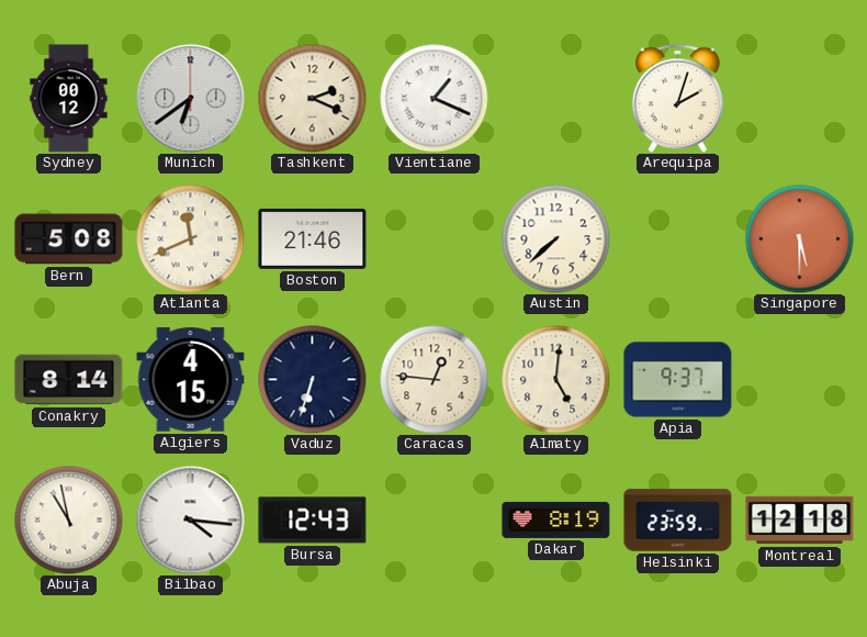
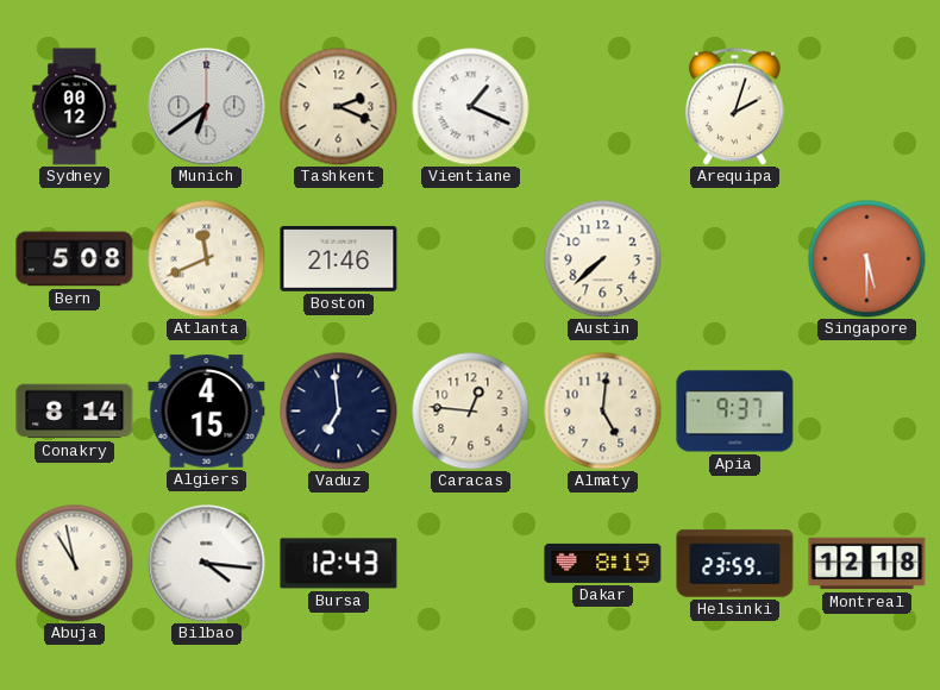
Vaduz: 6:33 -> 6:59
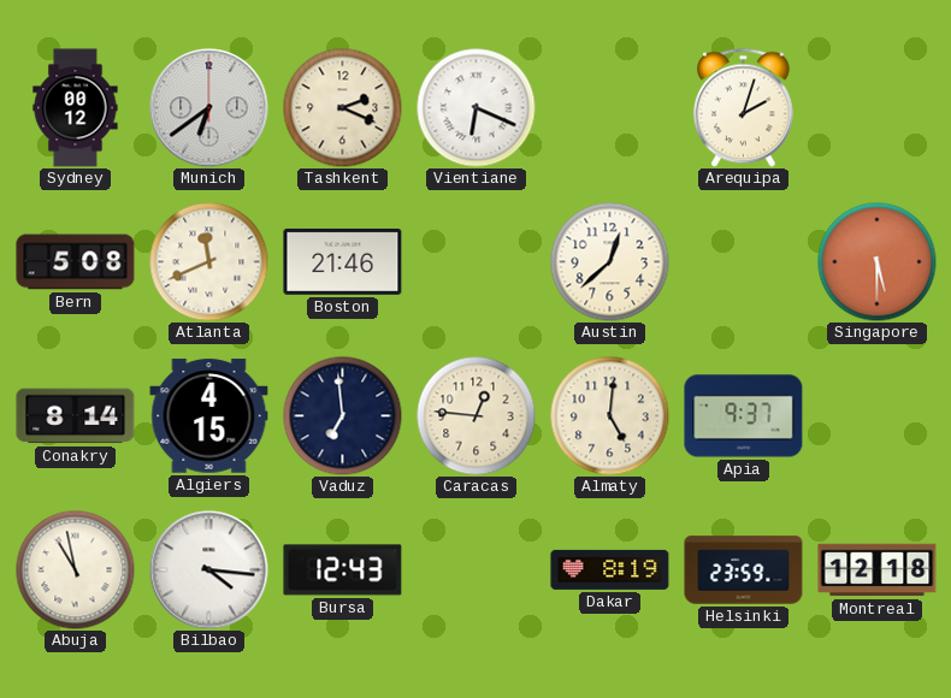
Vientiane: 1:19 -> 6:19
Austin: 7:38 -> 12:38
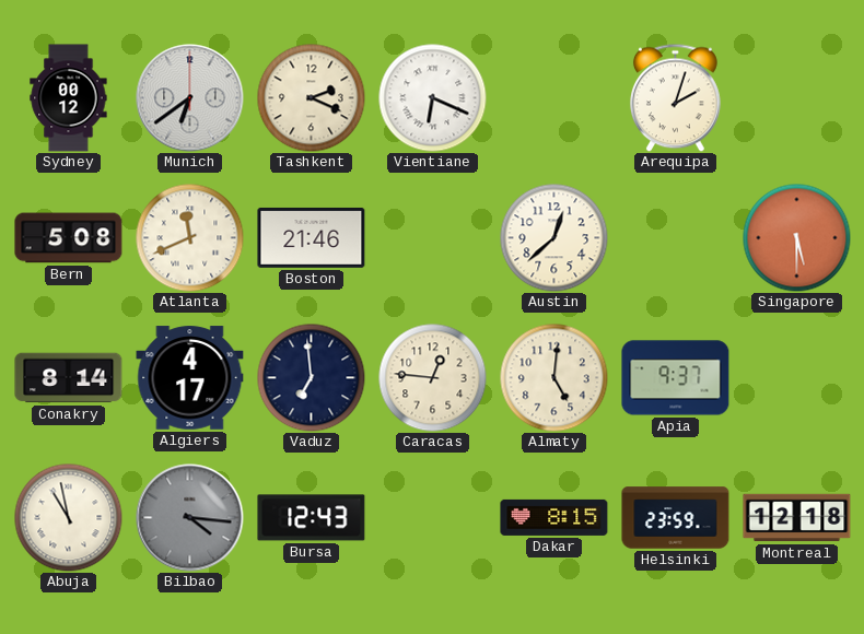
Algiers: 4:15 -> 4:17
Bilbao dial: white -> grey
Dakar: 8:19 -> 8:15
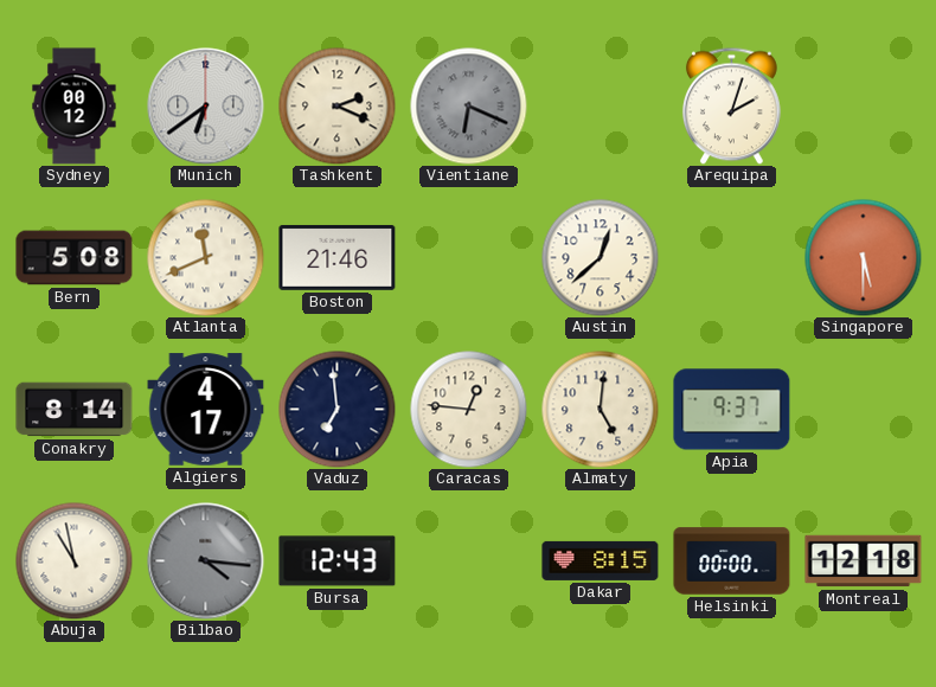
Vientiane dial: white -> grey
Helsinki: 23:59 -> 00:00
